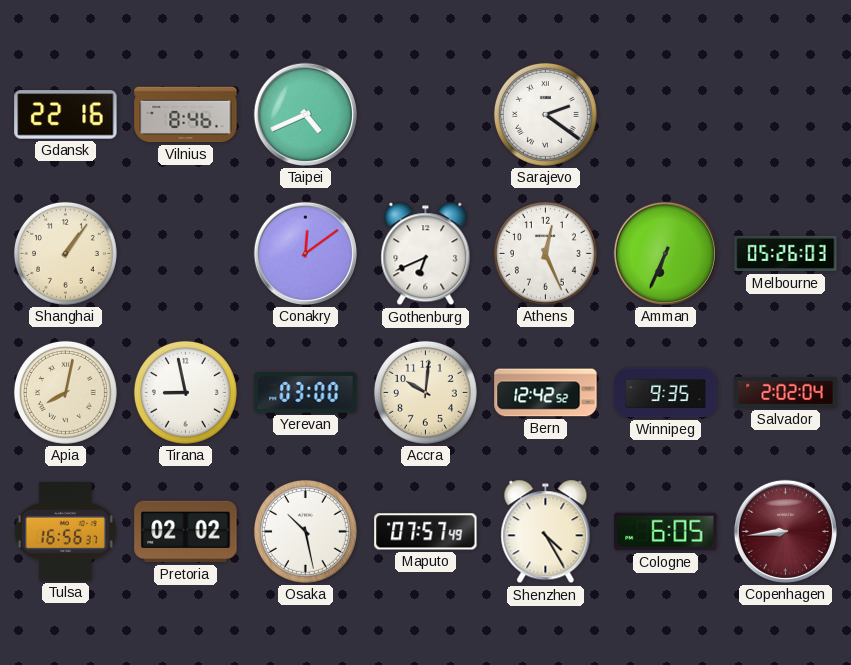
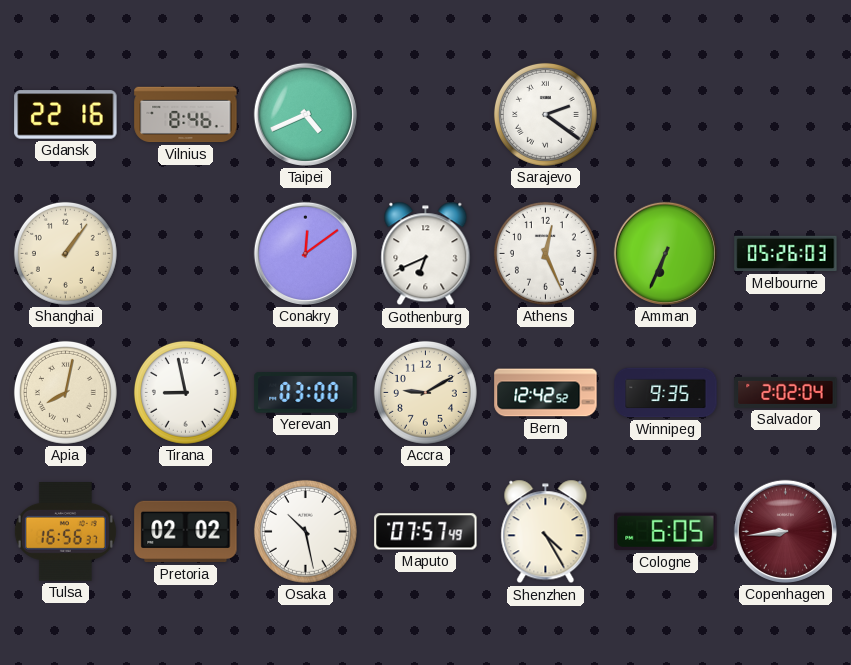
Accra: 10:01 -> 9:10
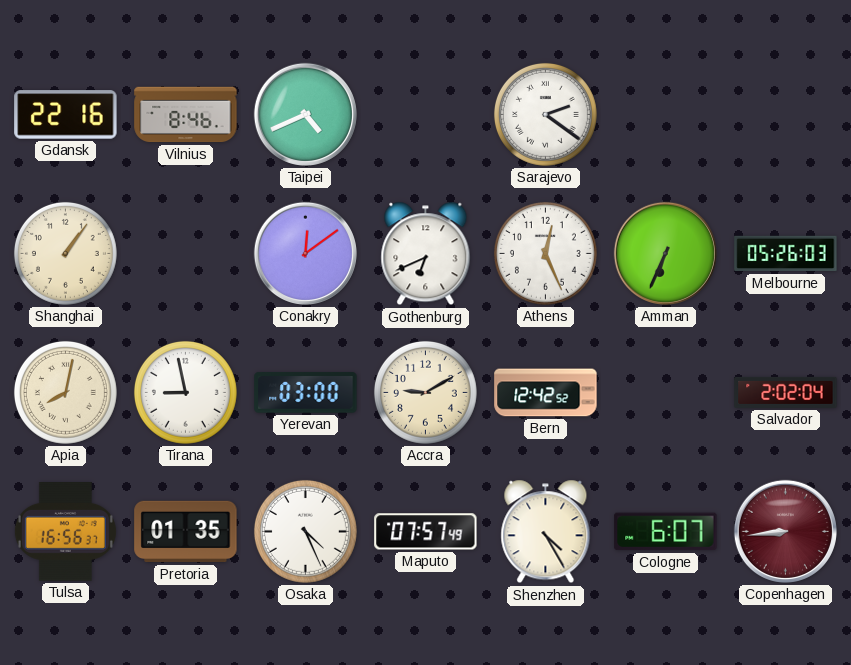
Winnipeg: 9:35 -> none
Pretoria: 02:02 -> 01:35
Osaka: 10:28 -> 4:26
Cologne: 6:05 -> 6:07
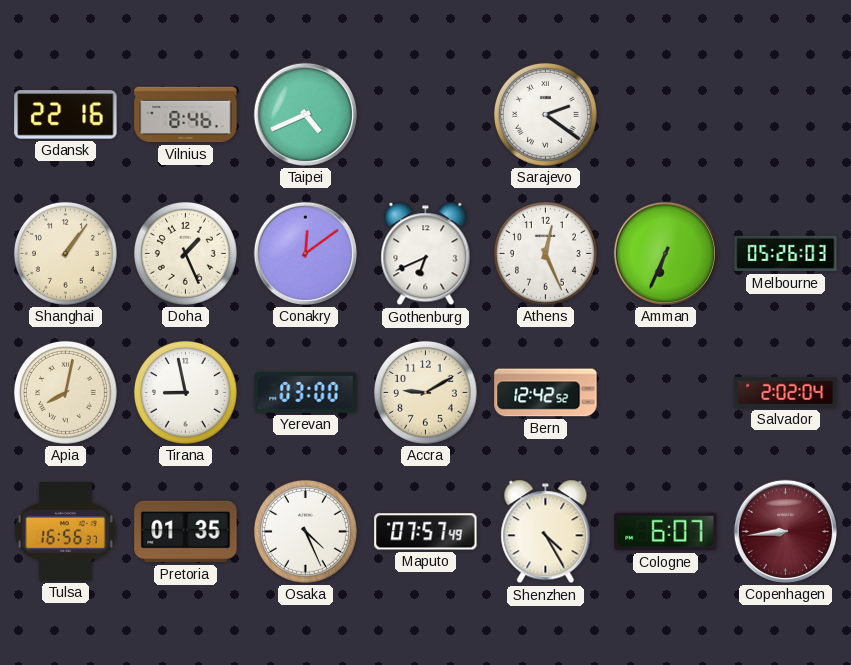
Doha: none -> 1:26
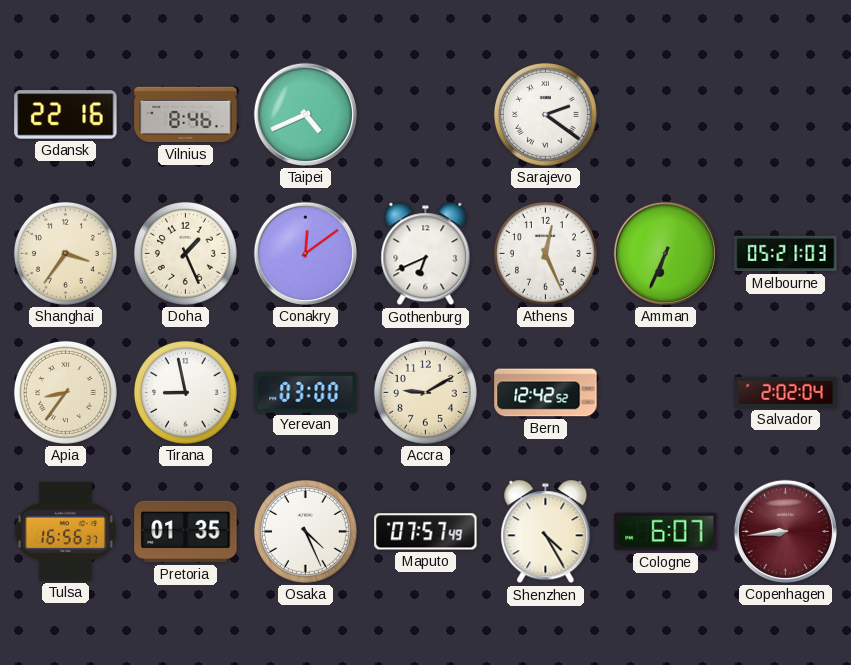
Shanghai: 1:06 -> 3:36
Melbourne: 05:26 -> 05:21
Apia: 8:02 -> 8:36
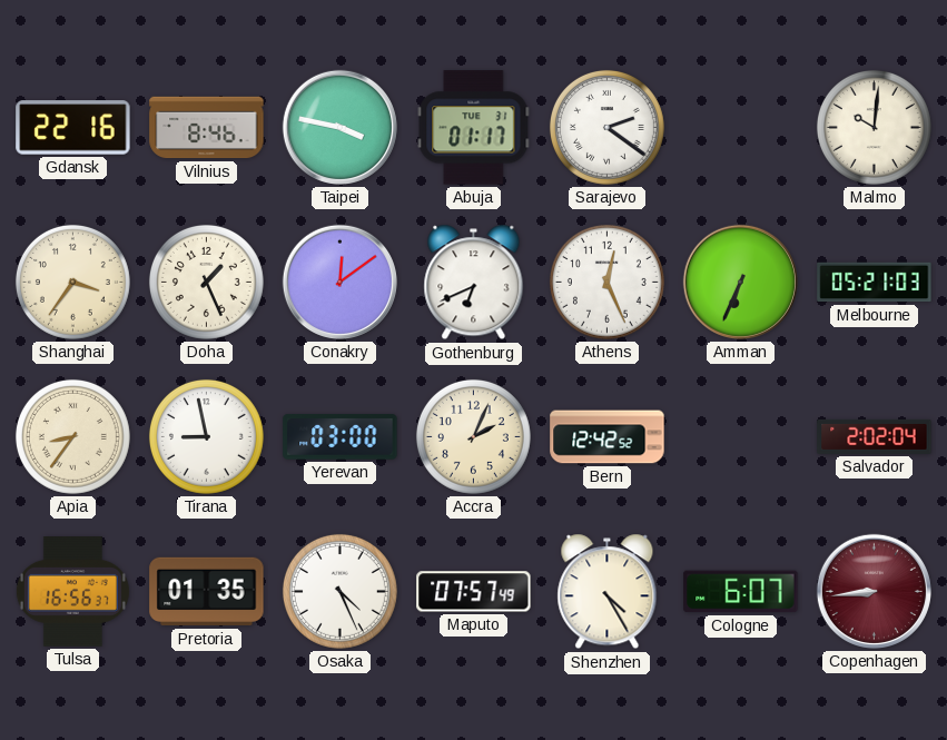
Taipei: 4:41 -> 3:47
Abuja: none -> 01:17
Malmo: none -> 10:01
Accra: 9:10 -> 2:04
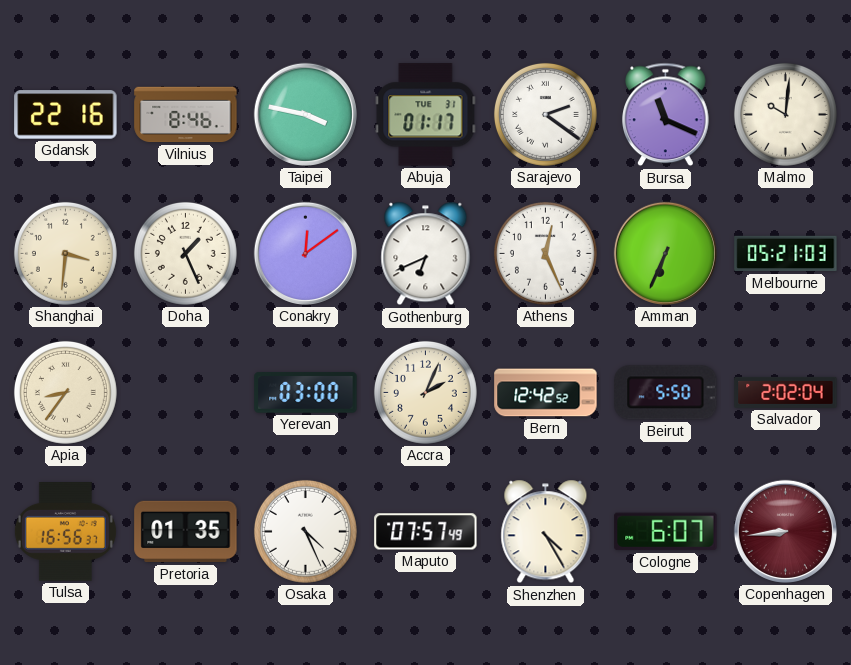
Bursa: none -> 11:19
Shanghai: 3:36 -> 3:31
Tirana: 8:58 -> none
Beirut: none -> 5:50
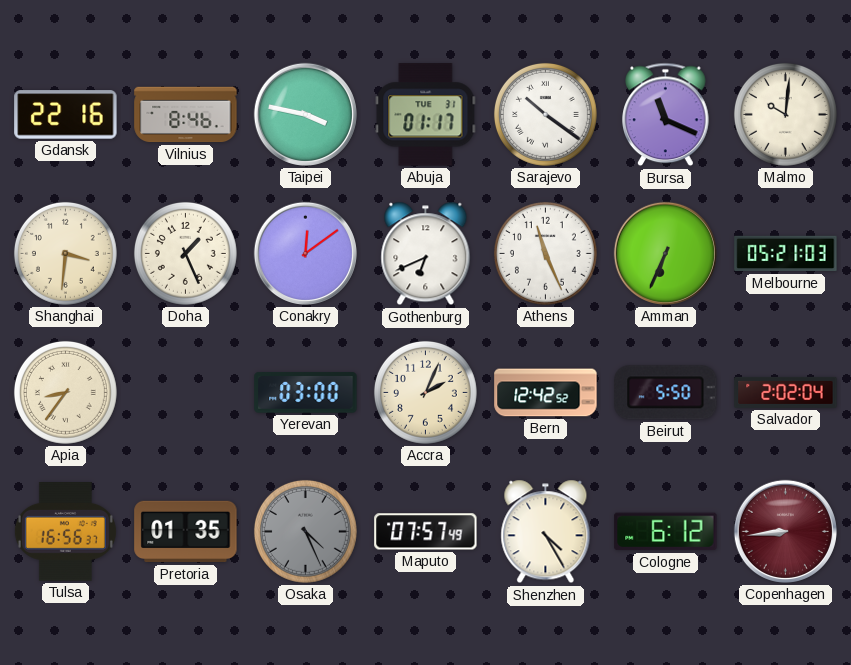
Sarajevo: 2:21 -> 10:21
Athens: 12:26 -> 11:26
Osaka dial: white -> grey
Cologne: 6:07 -> 6:12
